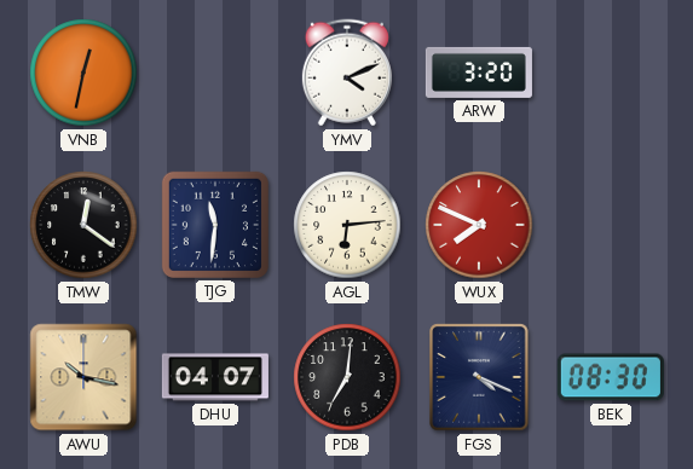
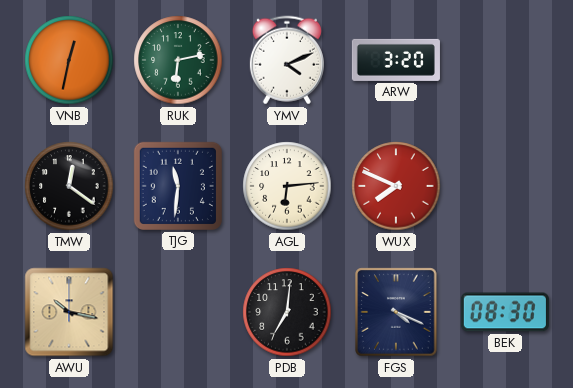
RUK: none -> 6:13
DHU: 04:07 -> none
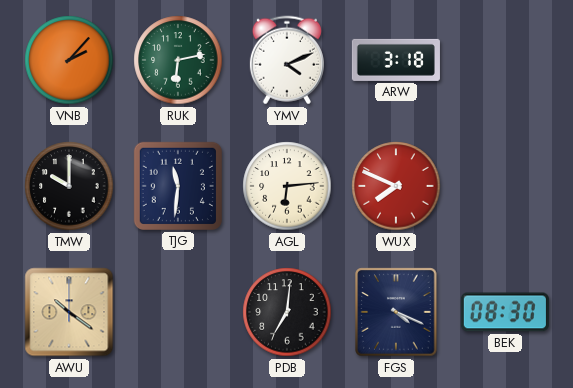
VNB: 12:32 -> 2:07
ARW: 3:20 -> 3:18
TMW: 12:21 -> 10:00
AWU: 10:17 -> 10:21
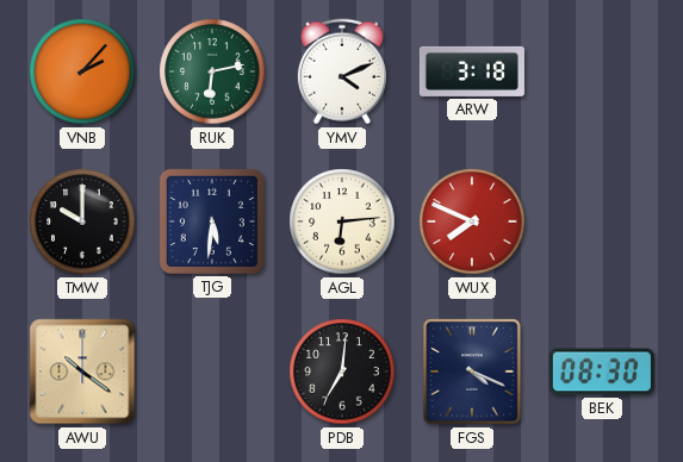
TJG: 11:31 -> 5:31
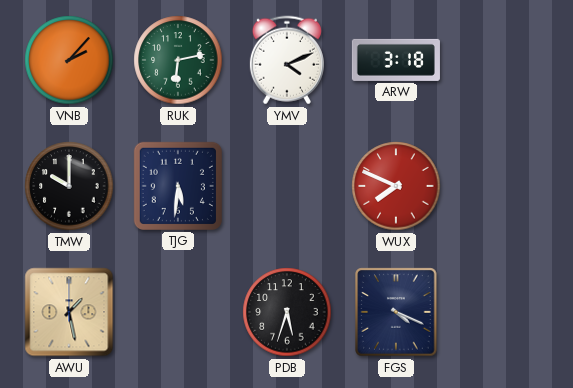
AGL: 6:14 -> none
AWU: 10:21 -> 1:28
PDB: 7:01 -> 5:33
BEK: 08:30 -> none
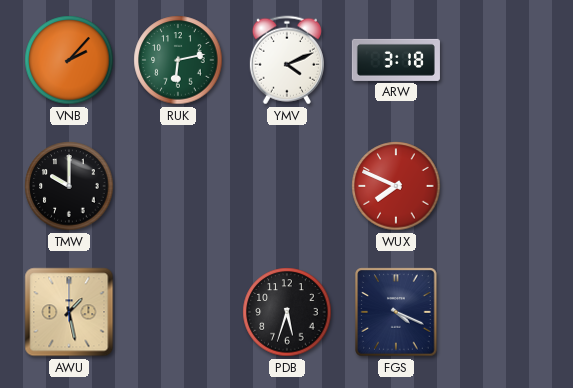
TJG: 5:31 -> none
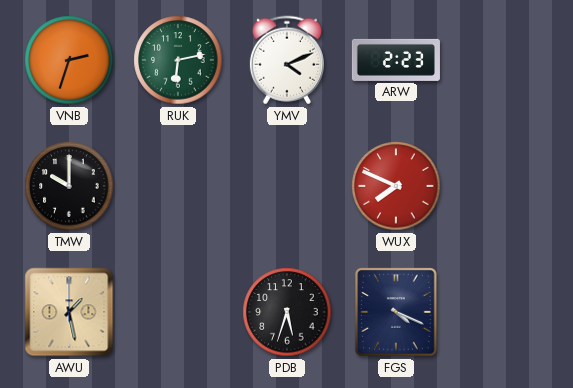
VNB: 2:07 -> 2:33
ARW: 3:18 -> 2:23
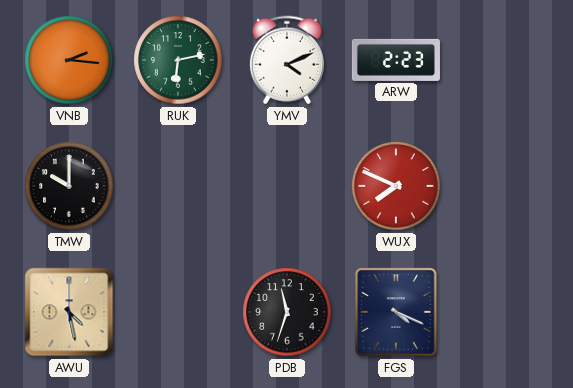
VNB: 2:33 -> 2:16
AWU: 1:28 -> 4:28
PDB: 5:33 -> 11:33
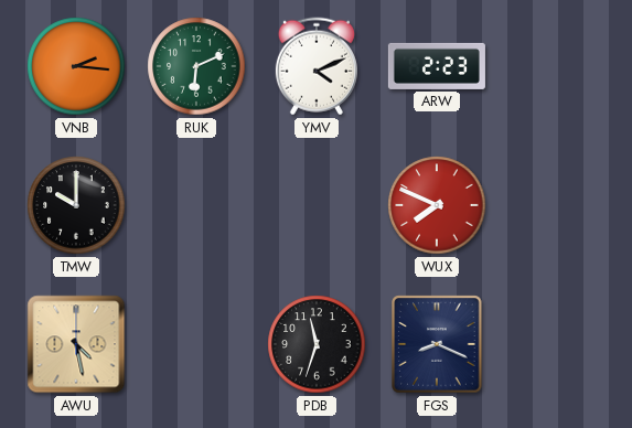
RUK: 6:13 -> 6:11
FGS: 4:19 -> 8:19
